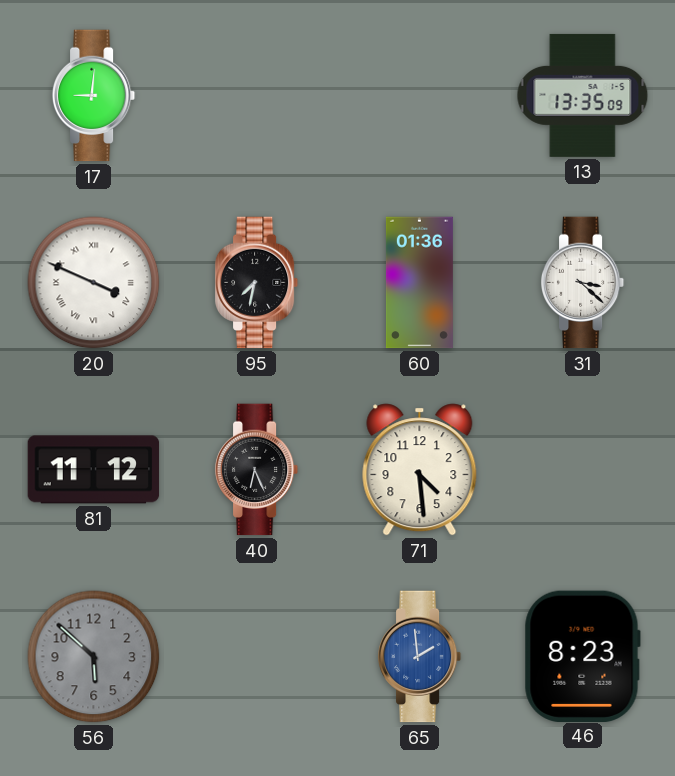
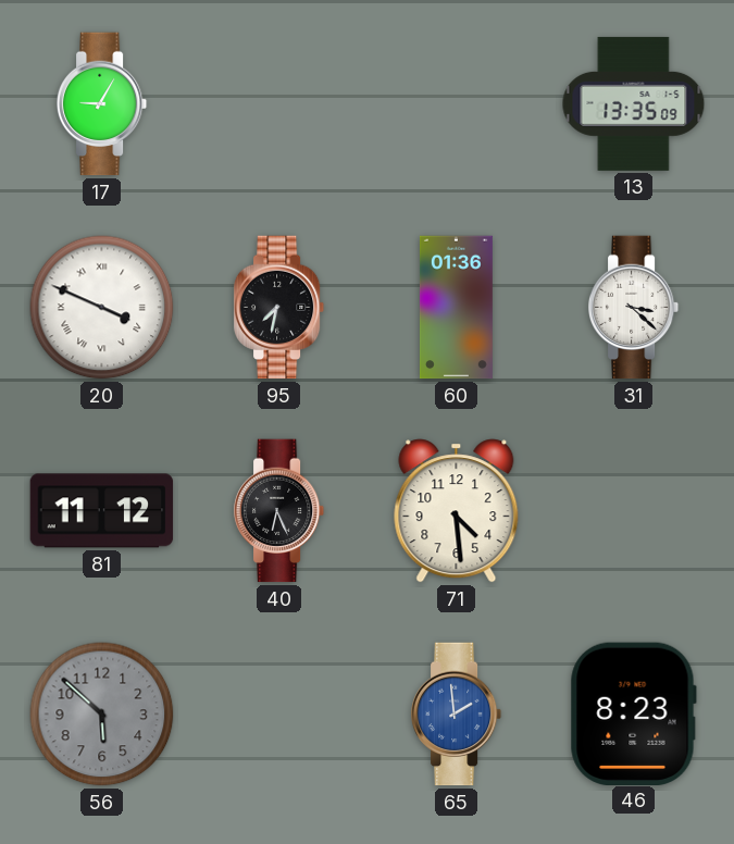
17: 9:01 -> 9:05
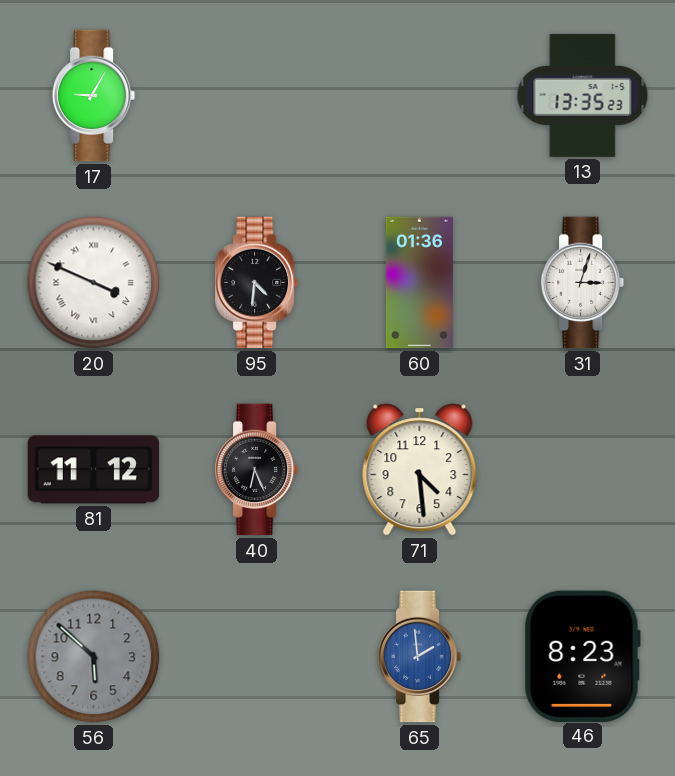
13: 13:35:09 -> 13:35:23
95: 7:32 -> 4:31
31: 3:22 -> 3:03
